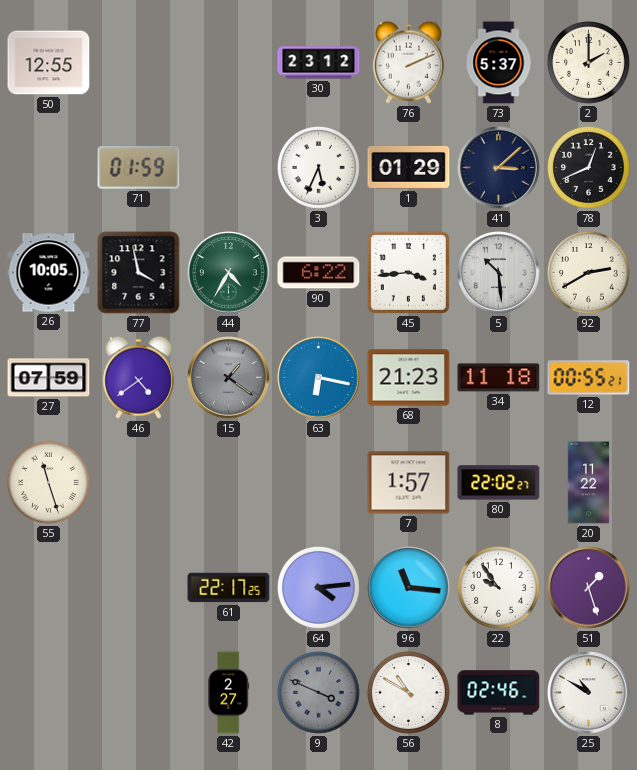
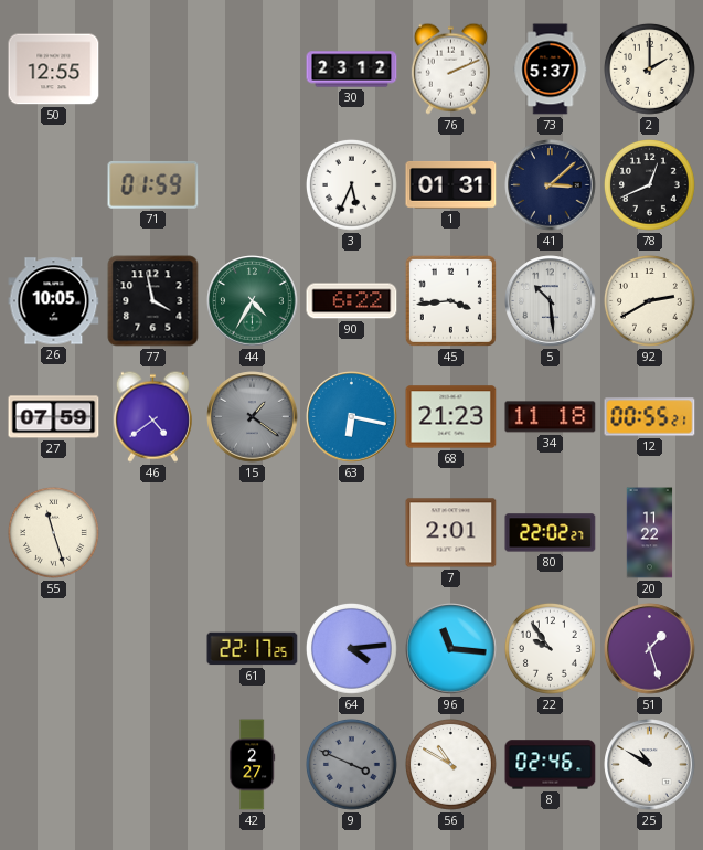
1: 01:29 -> 01:31
7: 1:57 -> 2:01
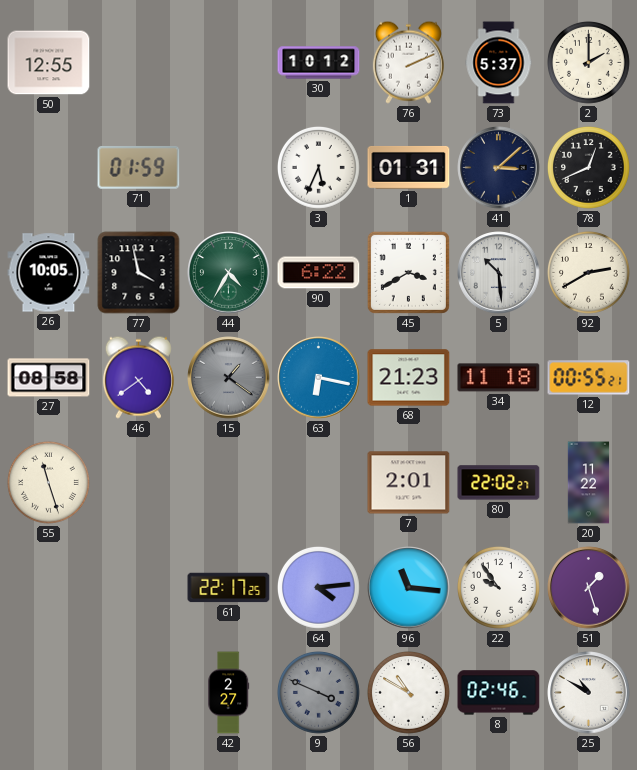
30: 23:12 -> 10:12
45: 3:44 -> 3:40
27: 07:59 -> 08:58
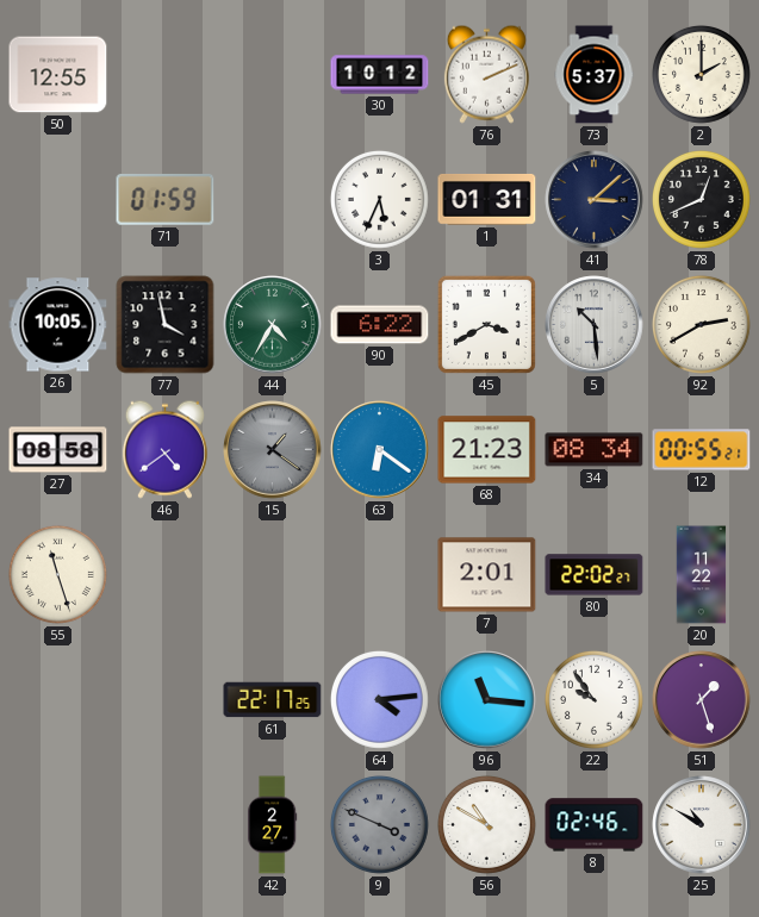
63: 6:17 -> 6:21
34: 11:18 -> 08:34
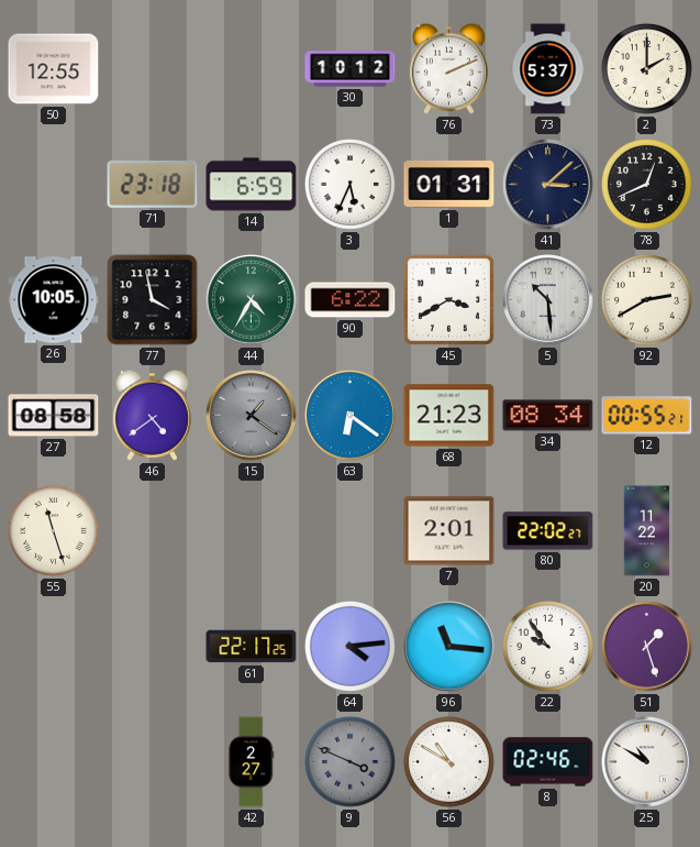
71: 01:59 -> 23:18
14: none -> 6:59
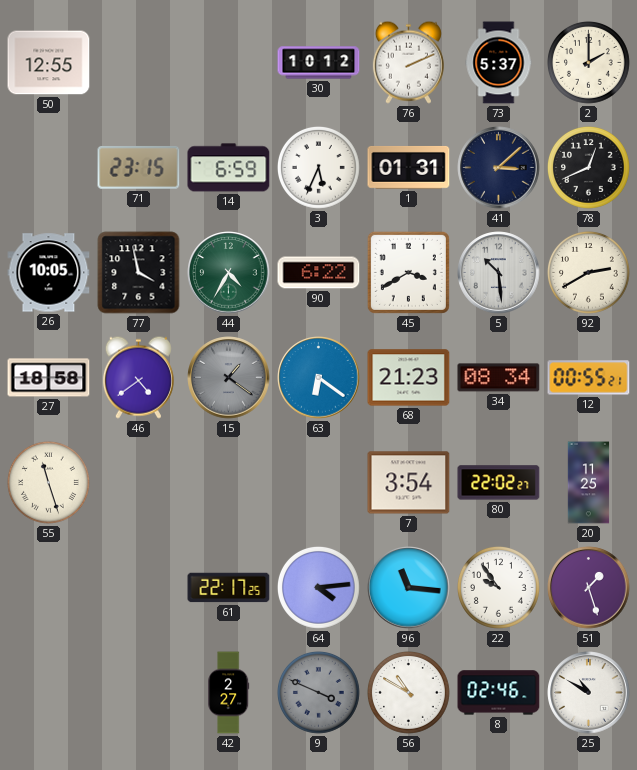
71: 23:18 -> 23:15
27: 08:58 -> 18:58
7: 2:01 -> 3:54
20: 11:22 -> 11:25
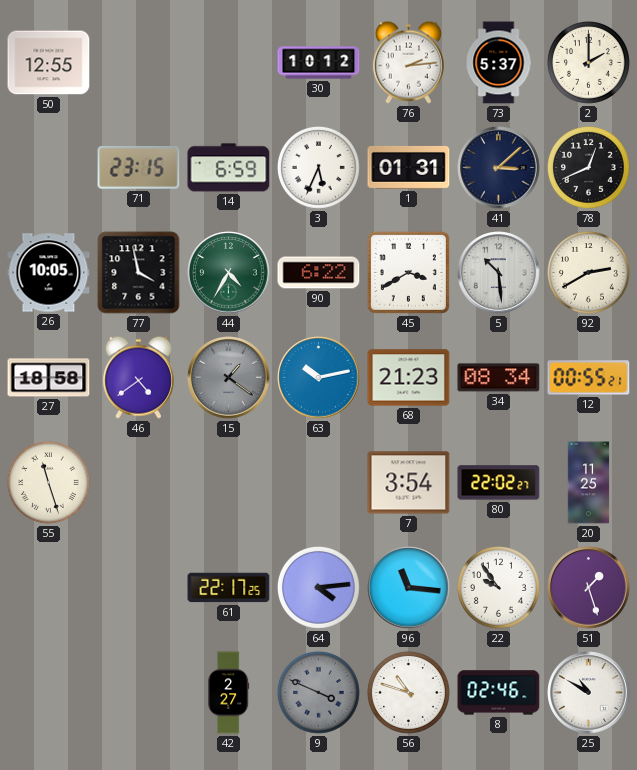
76: 2:11 -> 2:14
63: 6:21 -> 10:13
56: 10:50 -> 10:48
